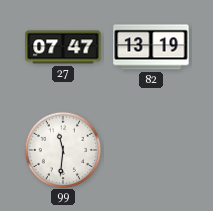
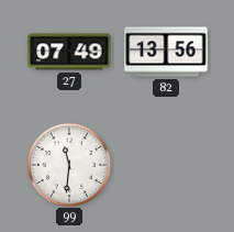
27: 07:47 -> 07:49
82: 13:19 -> 13:56
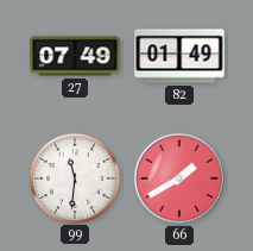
82: 13:56 -> 01:49
66: none -> 1:40
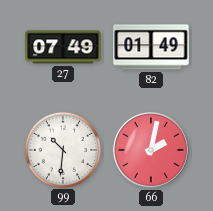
99: 11:31 -> 10:31
66: 1:40 -> 2:02
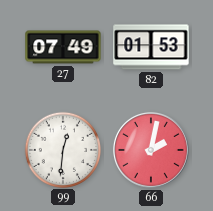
82: 01:49 -> 01:53
99: 10:31 -> 12:31
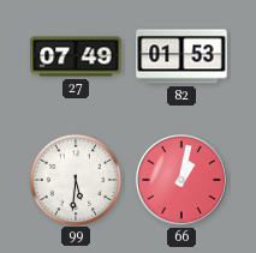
99: 12:31 -> 5:31
66: 2:02 -> 1:02
